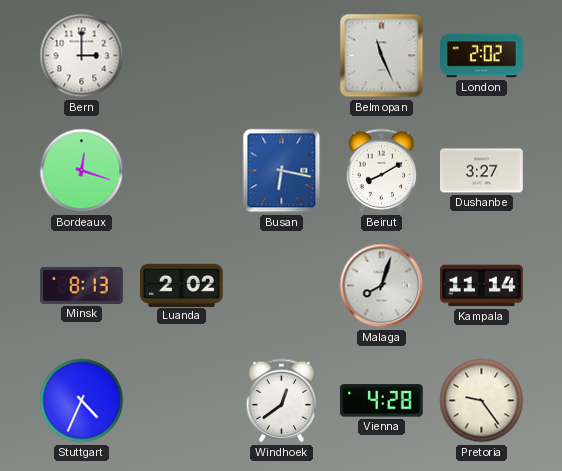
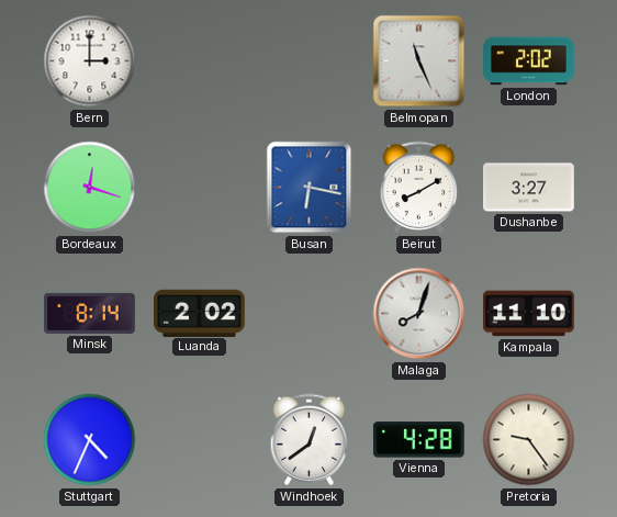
Minsk: 8:13 -> 8:14
Kampala: 11:14 -> 11:10
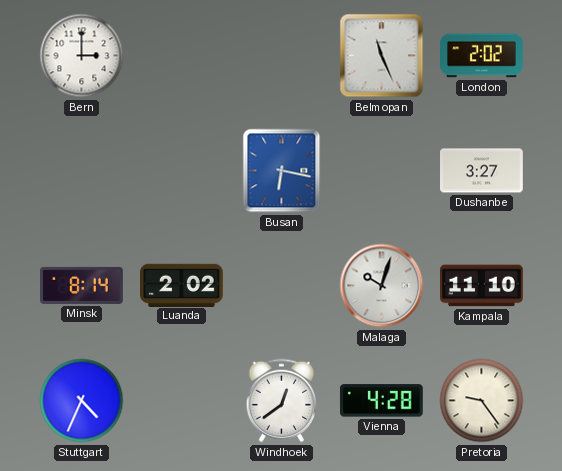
Bordeaux: 12:18 -> none
Beirut: 8:10 -> none
Malaga: 8:03 -> 10:03
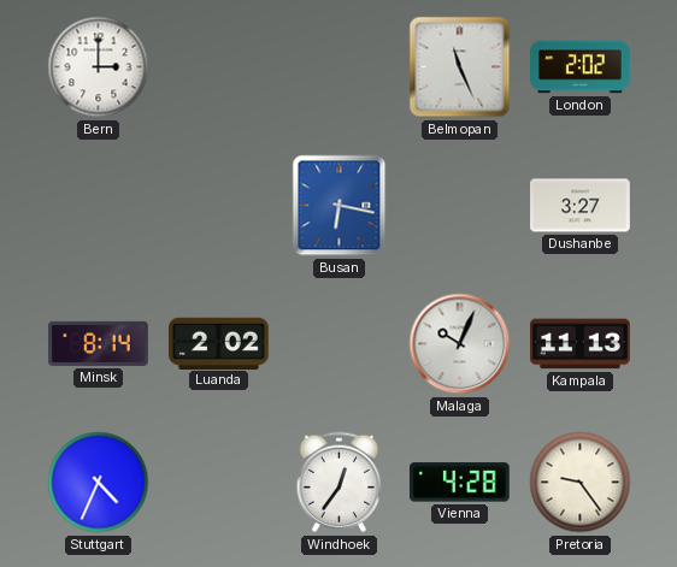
Malaga: 10:03 -> 10:04
Kampala: 11:10 -> 11:13
Windhoek: 12:39 -> 12:36
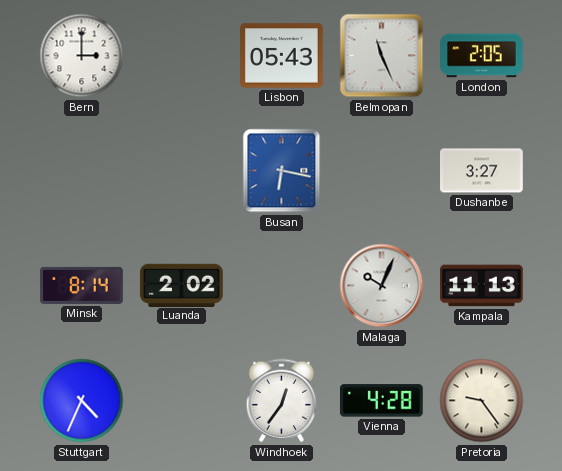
Lisbon: none -> 05:43
London: 2:02 -> 2:05
